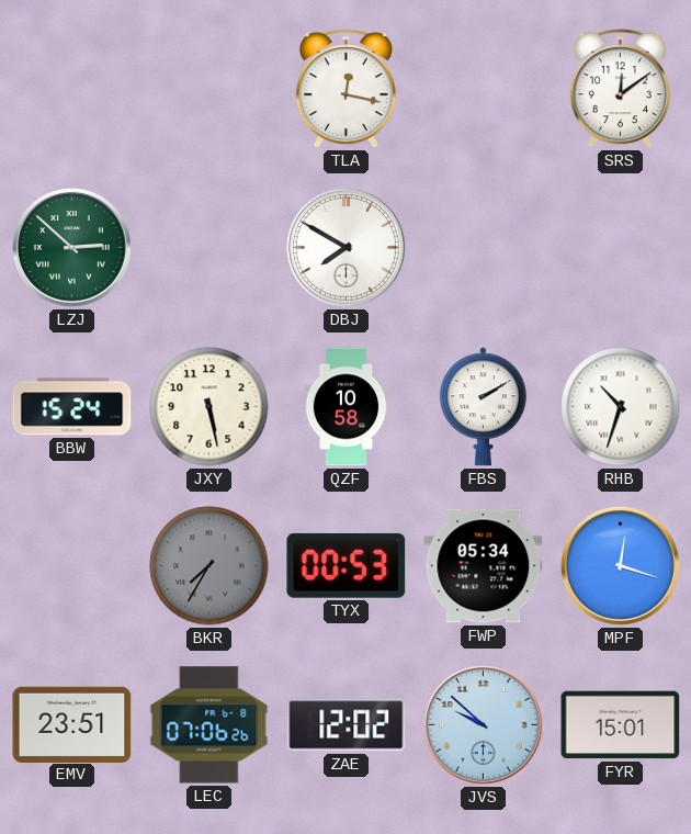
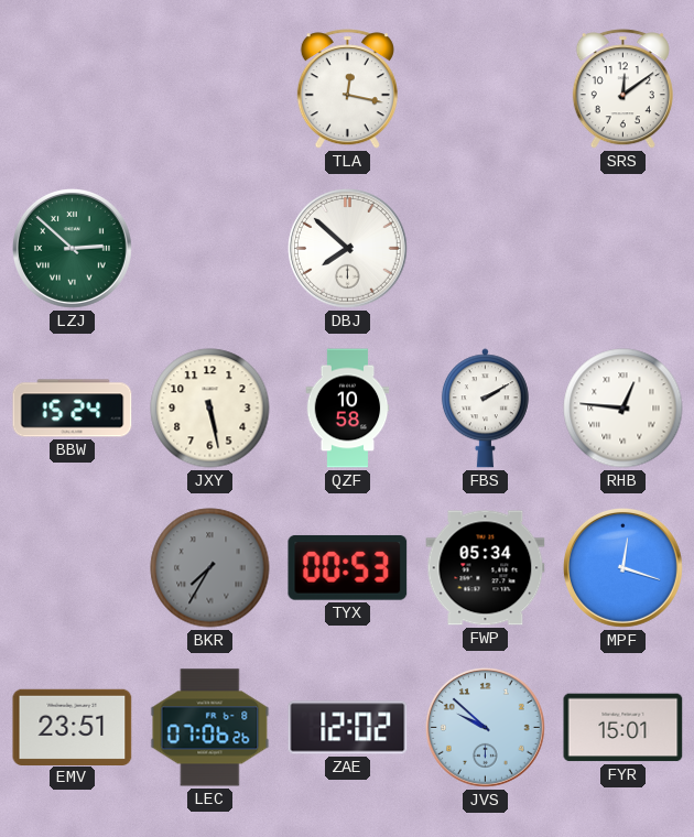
DBJ: 7:50 -> 7:52
RHB: 10:33 -> 12:46
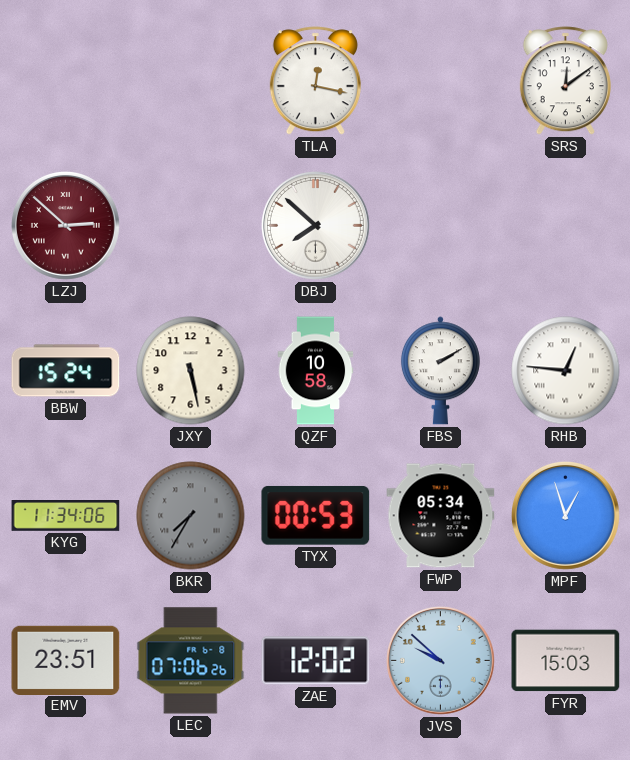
LZJ dial: green -> burgundy
KYG: none -> 11:34
MPF: 12:18 -> 12:57
FYR: 15:01 -> 15:03
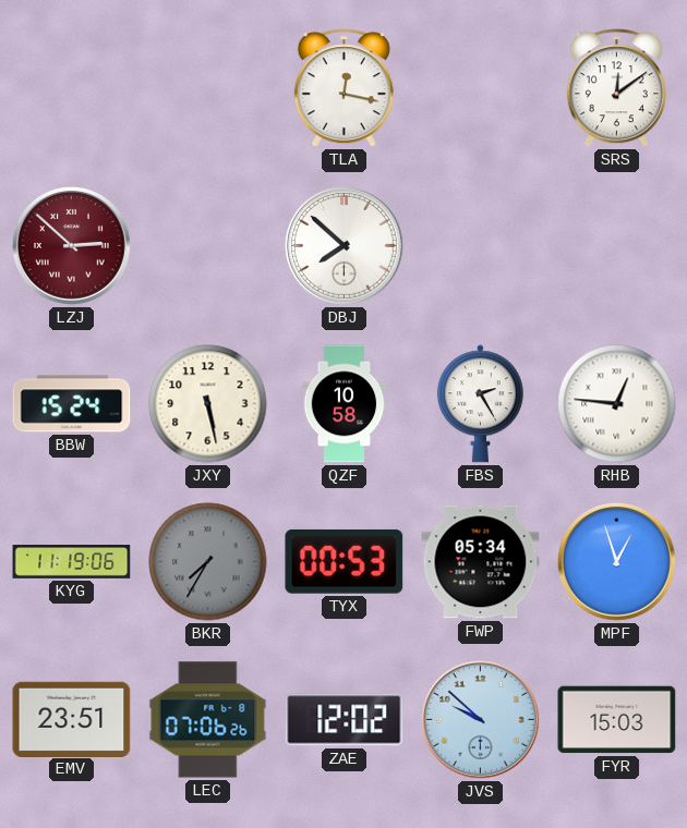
FBS: 2:10 -> 2:25
KYG: 11:34 -> 11:19
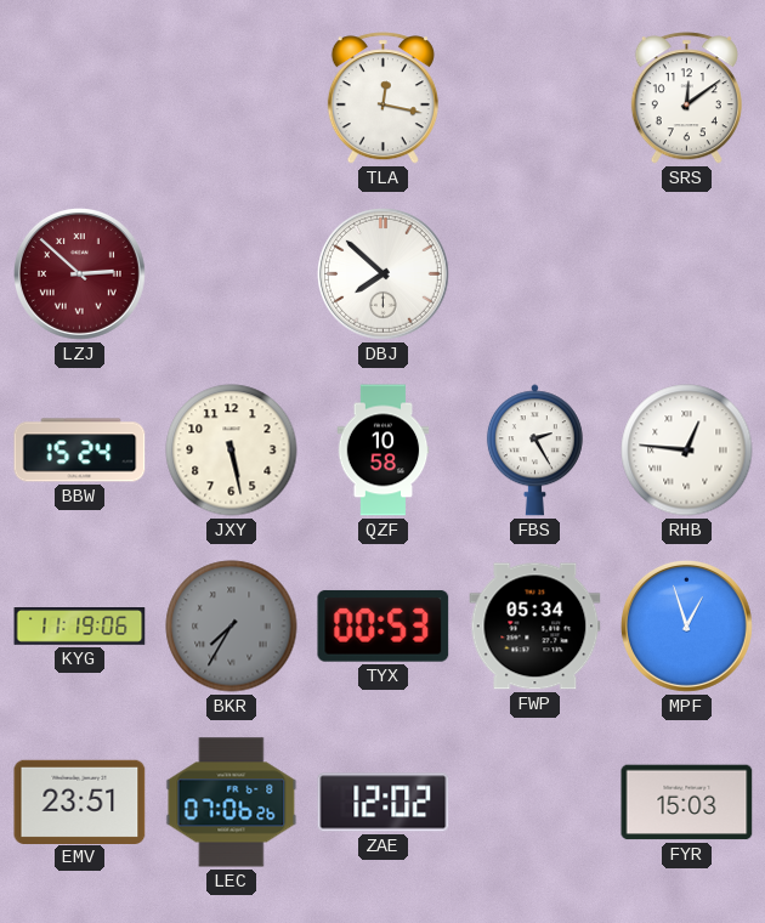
JVS: 9:52 -> none
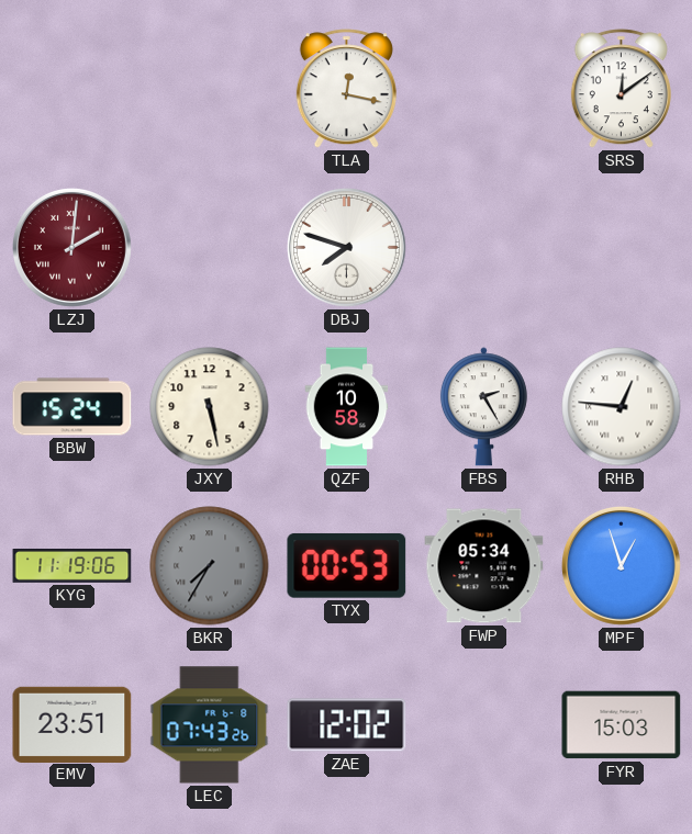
LZJ: 2:52 -> 2:01
DBJ: 7:52 -> 7:48
LEC: 07:06 -> 07:43
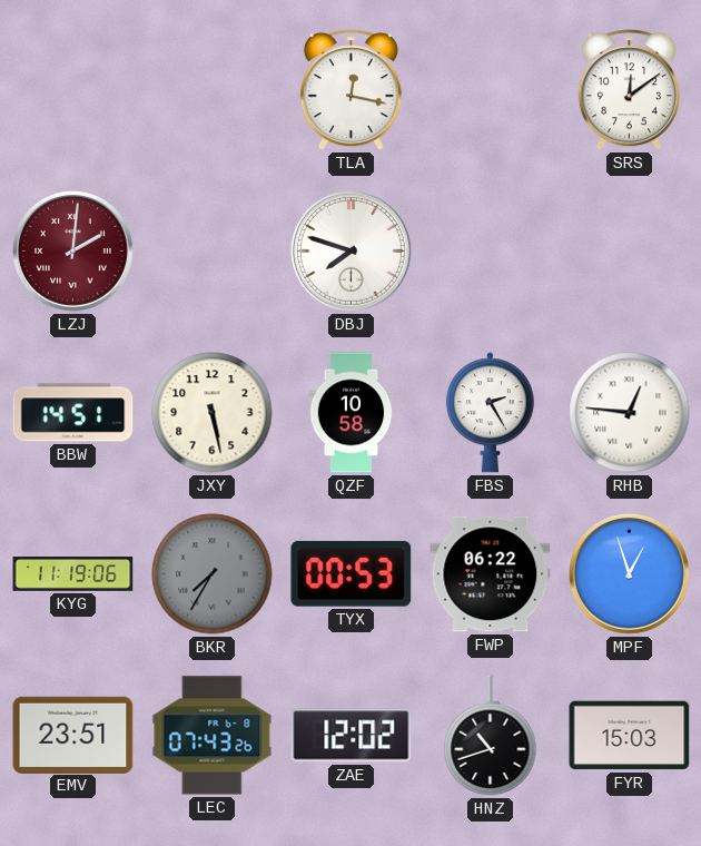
BBW: 15:24 -> 14:51
FWP: 05:34 -> 06:22
HNZ: none -> 10:42
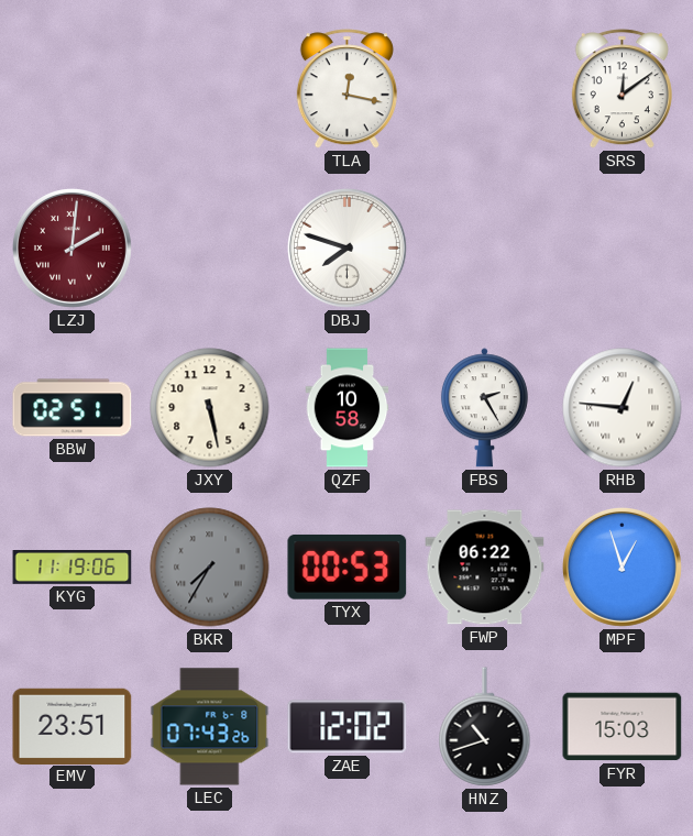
BBW: 14:51 -> 02:51
